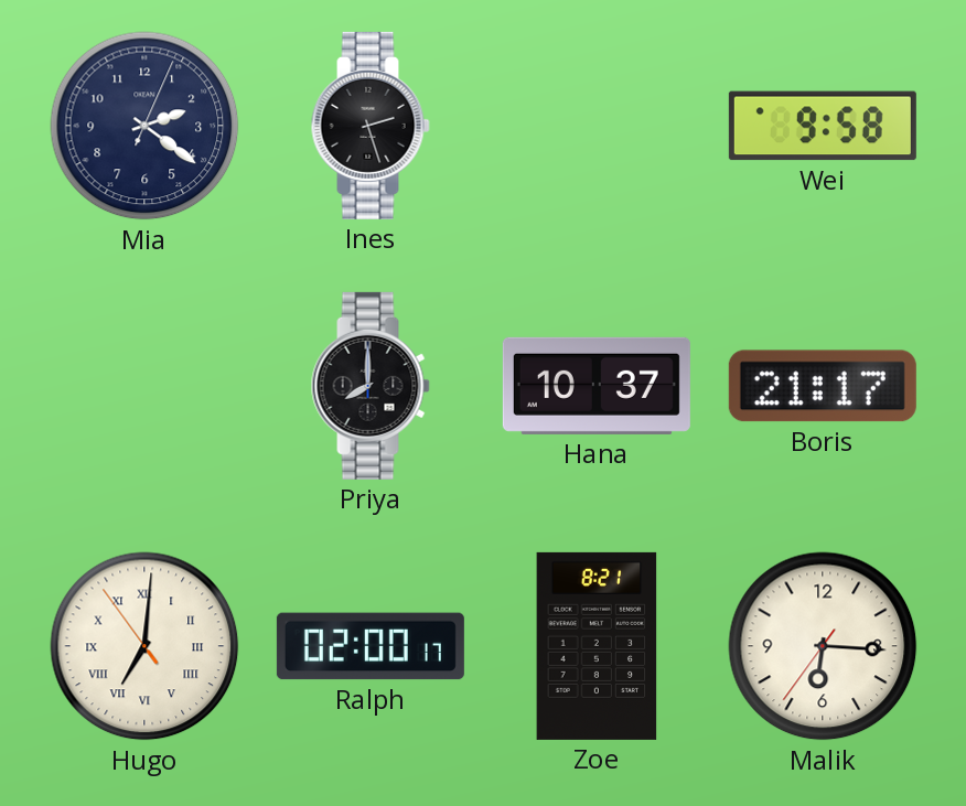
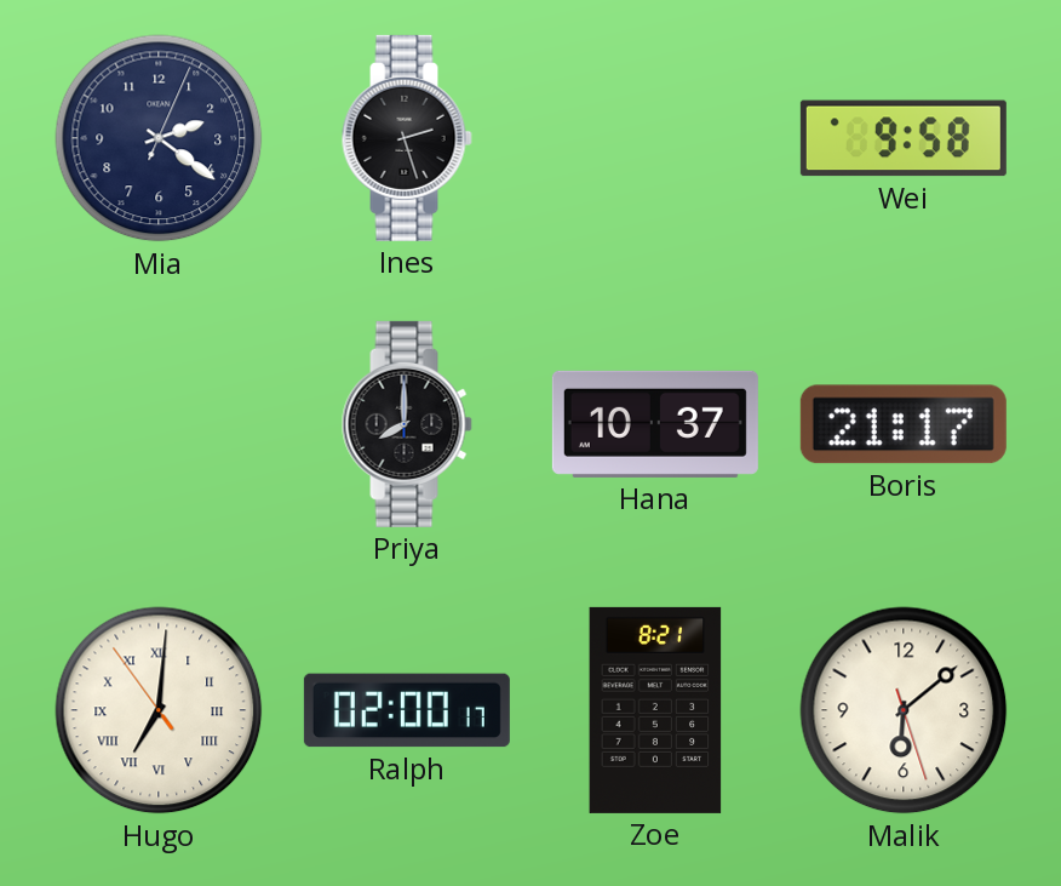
Malik: 6:15 -> 6:08
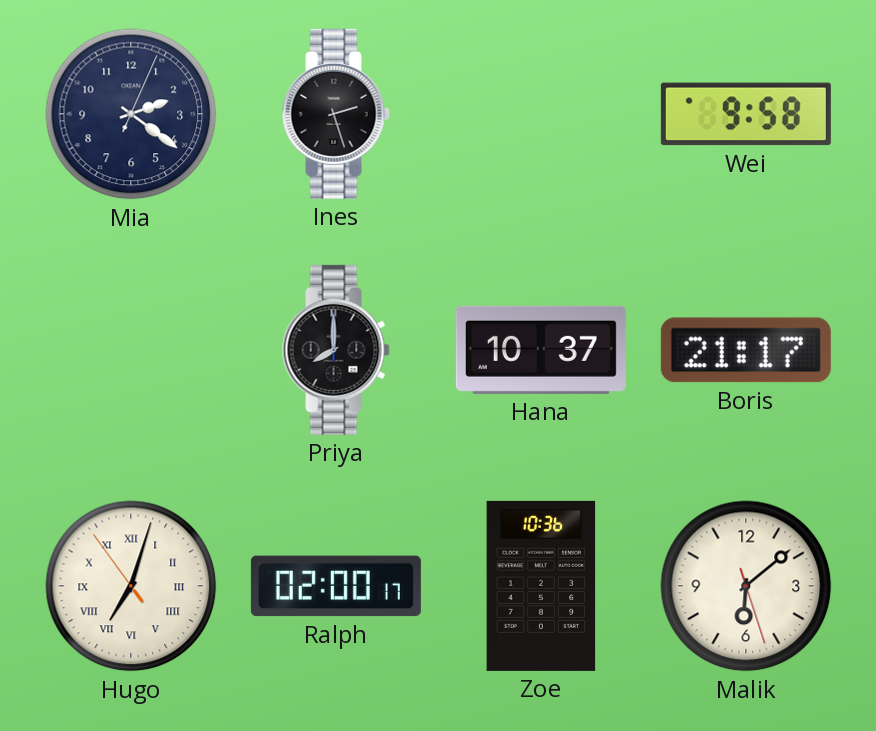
Hugo: 7:00 -> 7:02
Zoe: 8:21 -> 10:36
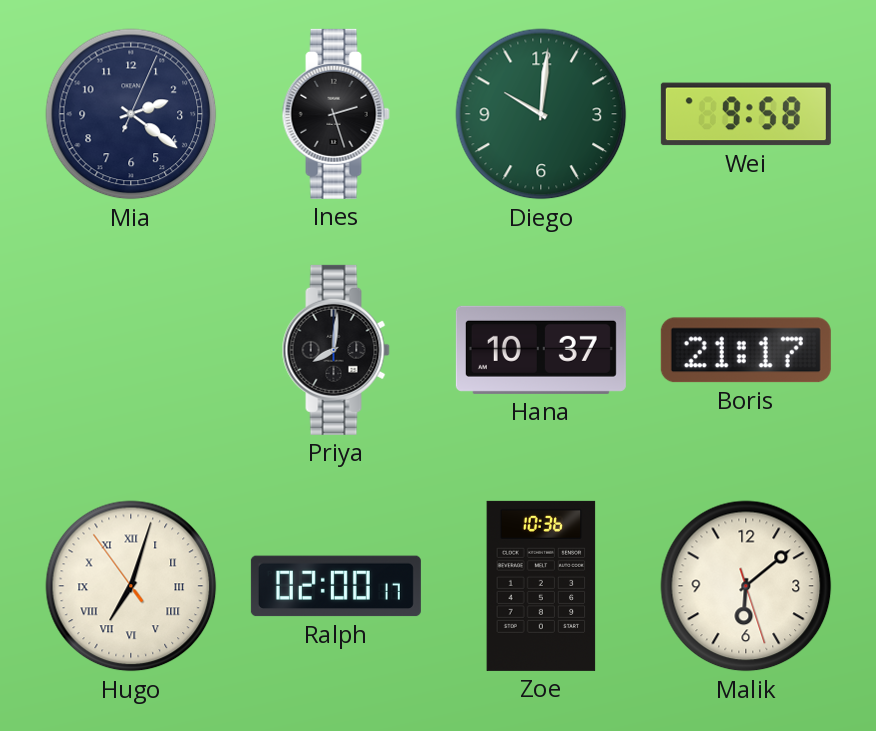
Diego: none -> 10:01
Priya: 8:00 -> 8:01
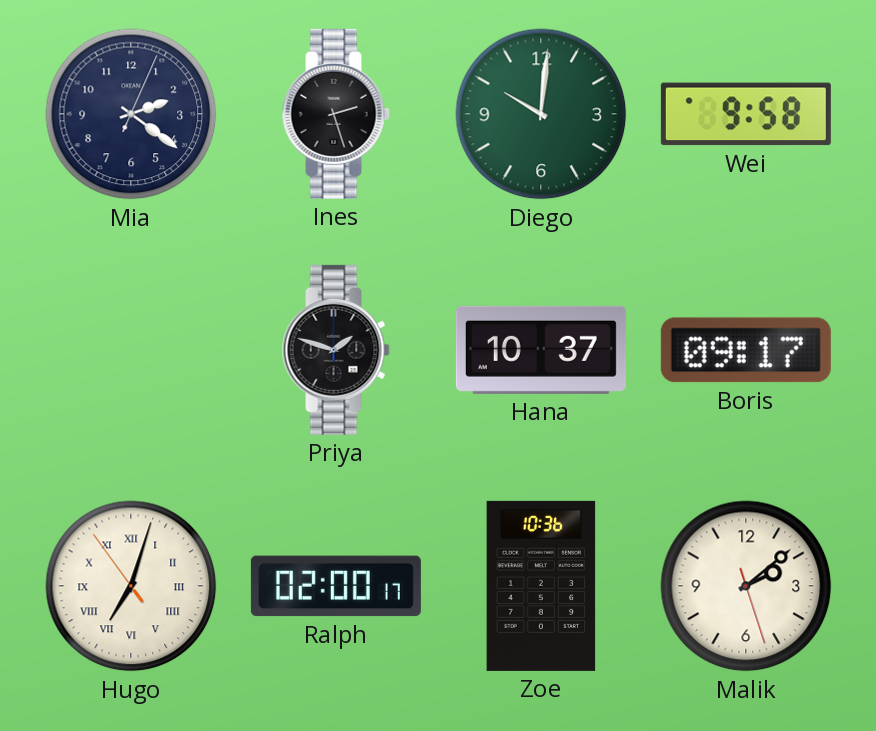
Priya: 8:01 -> 1:48
Boris: 21:17 -> 09:17
Malik: 6:08 -> 2:08
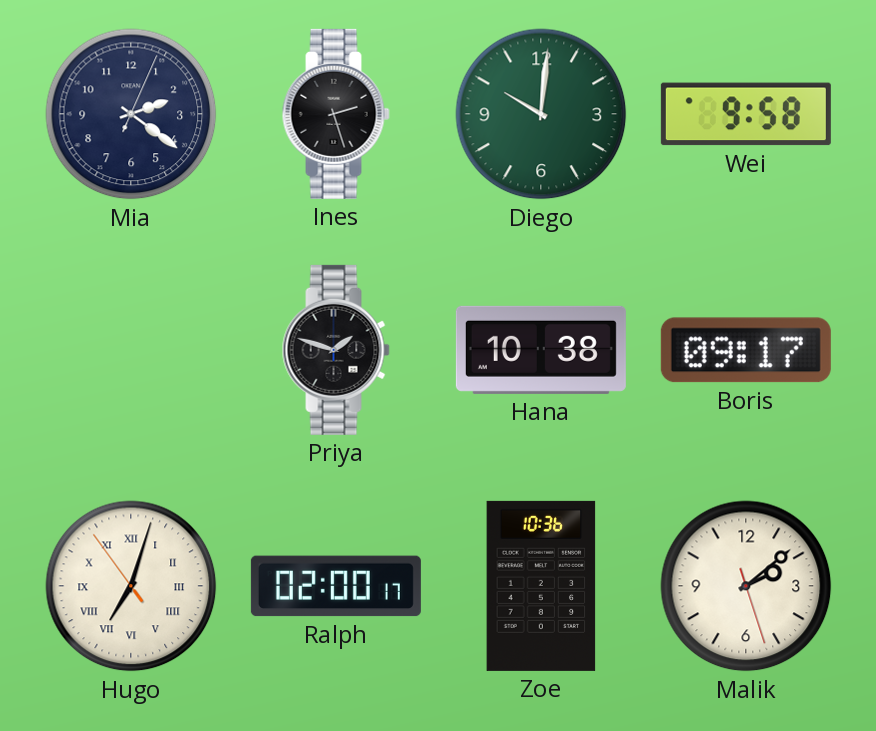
Hana: 10:37 -> 10:38
